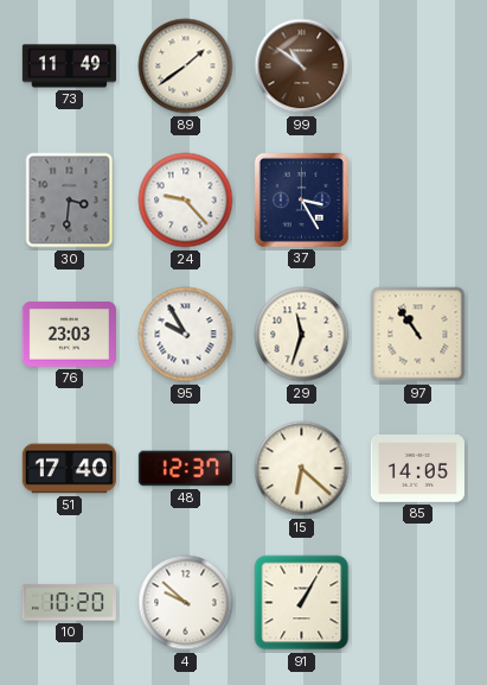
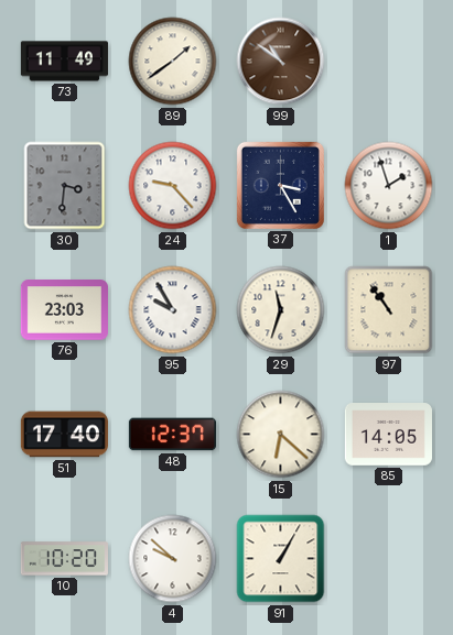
1: none -> 1:57
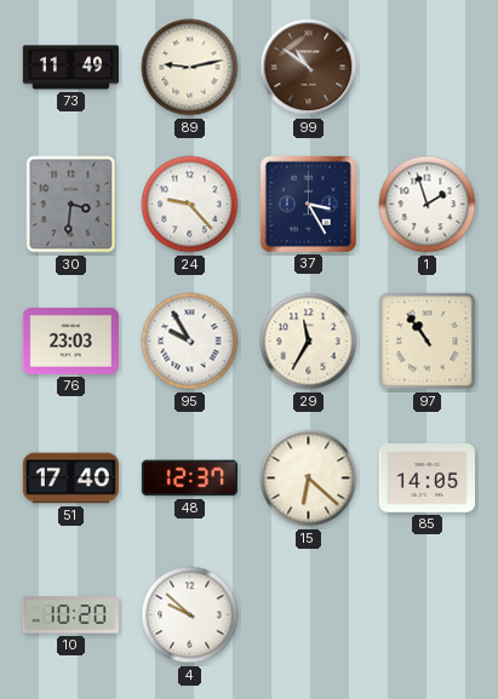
89: 1:39 -> 9:13
29: 11:33 -> 11:35
91: 1:05 -> none
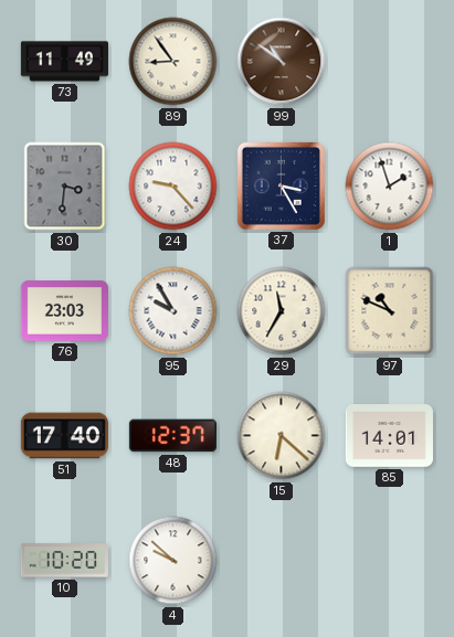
89: 9:13 -> 8:54
97: 10:54 -> 10:49
85: 14:05 -> 14:01
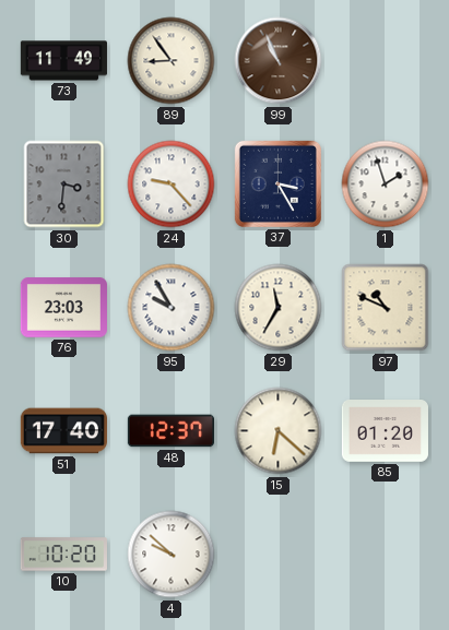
99: 10:51 -> 10:56
85: 14:01 -> 01:20
